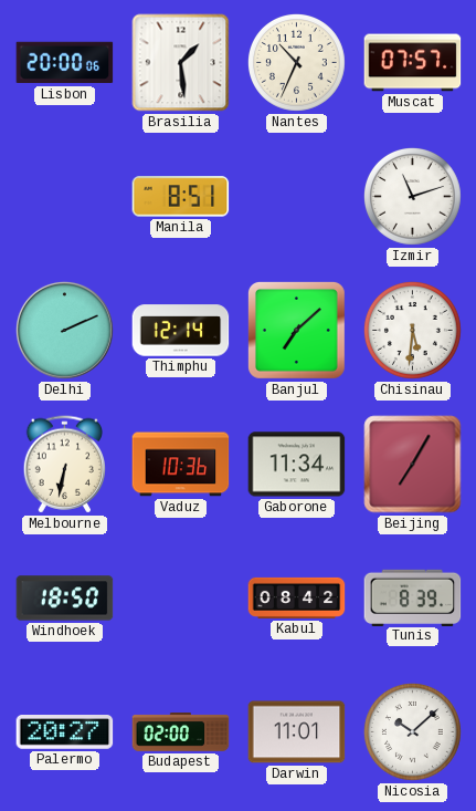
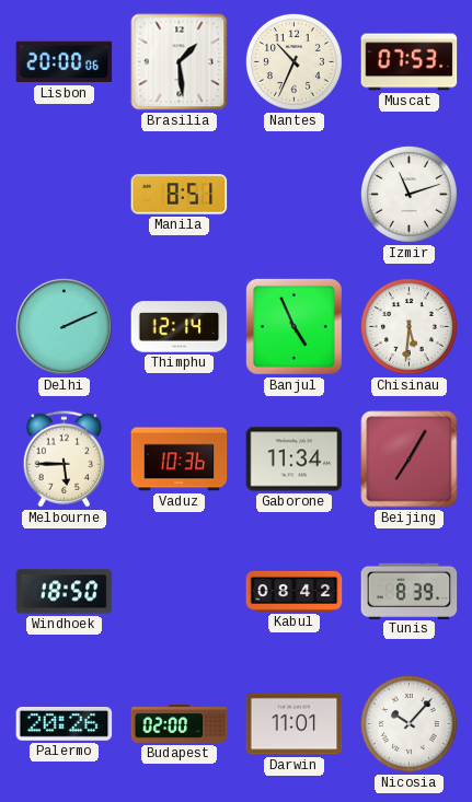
Muscat: 07:57 -> 07:53
Banjul: 7:08 -> 4:56
Melbourne: 6:32 -> 5:45
Palermo: 20:27 -> 20:26
Nicosia: 10:08 -> 10:07
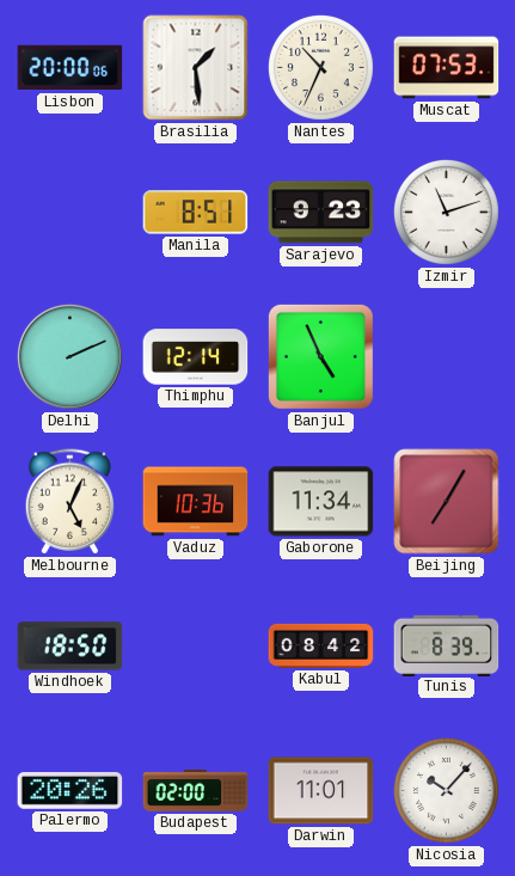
Sarajevo: none -> 9:23
Chisinau: 5:31 -> none
Melbourne: 5:45 -> 5:04
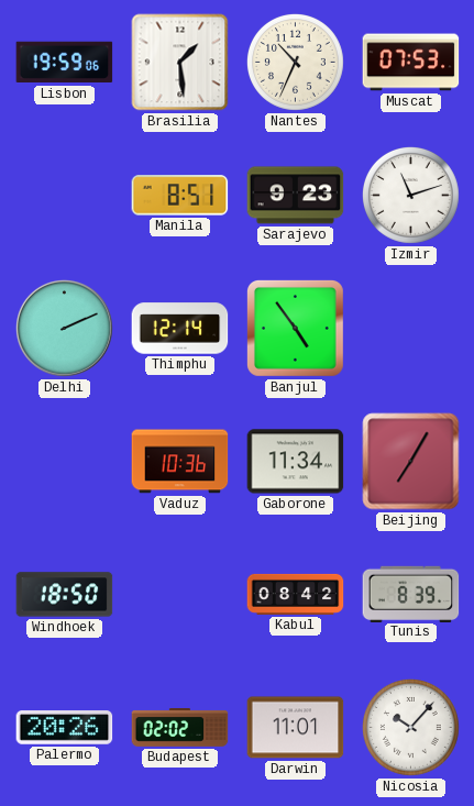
Lisbon: 20:00 -> 19:59
Banjul: 4:56 -> 4:54
Melbourne: 5:04 -> none
Budapest: 02:00 -> 02:02
